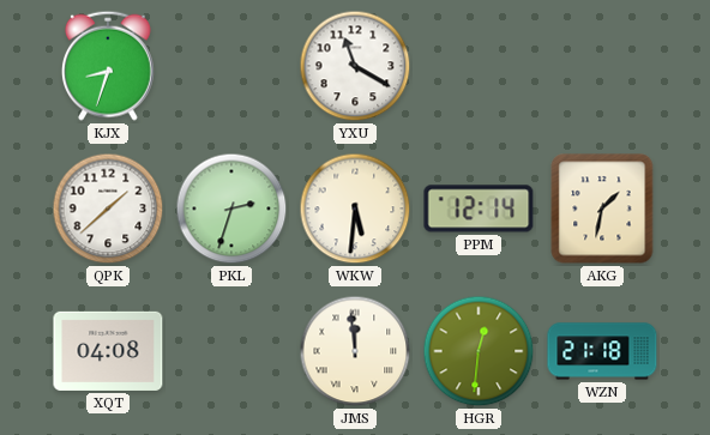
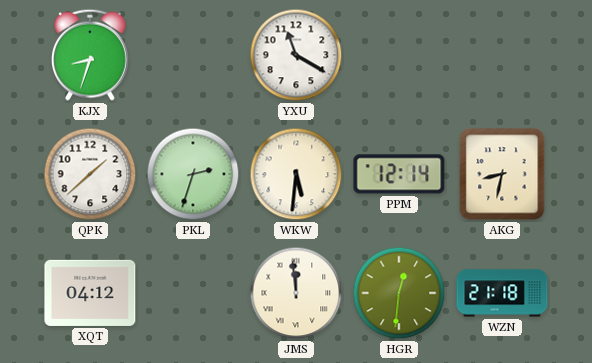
AKG: 1:32 -> 8:32
XQT: 04:08 -> 04:12
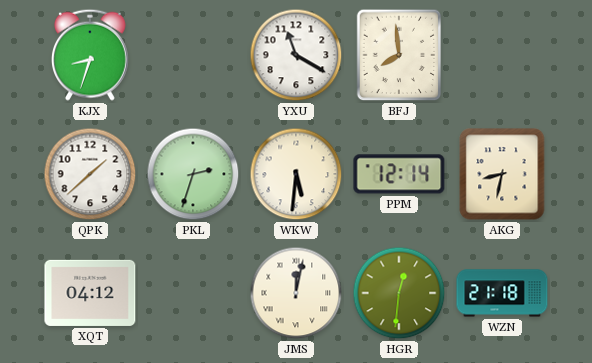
BFJ: none -> 7:59
JMS: 11:59 -> 12:02
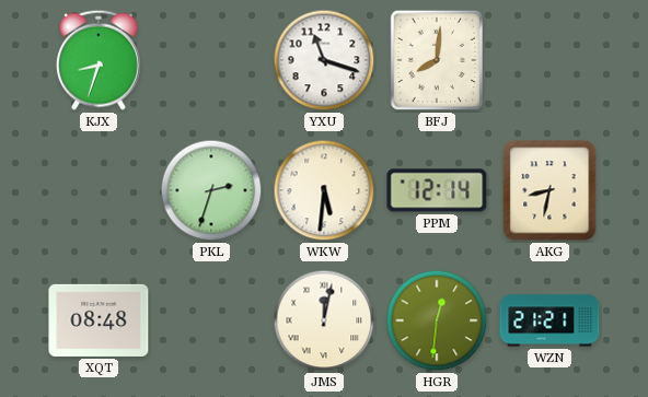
YXU: 11:20 -> 11:18
BFJ: 7:59 -> 8:01
QPK: 1:38 -> none
XQT: 04:12 -> 08:48
WZN: 21:18 -> 21:21
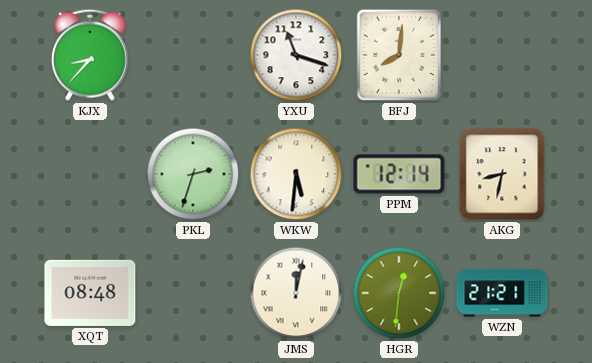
KJX: 8:33 -> 8:37
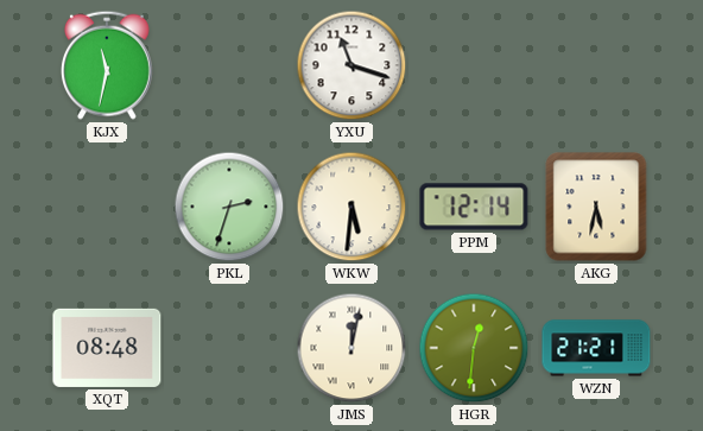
KJX: 8:37 -> 11:32
BFJ: 8:01 -> none
AKG: 8:32 -> 5:32
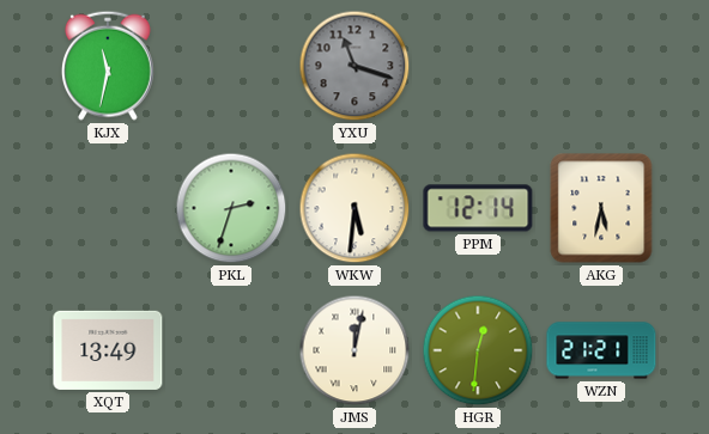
YXU dial: white -> grey
XQT: 08:48 -> 13:49
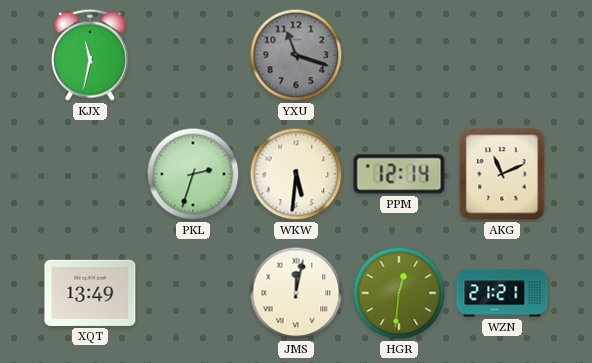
AKG: 5:32 -> 11:11
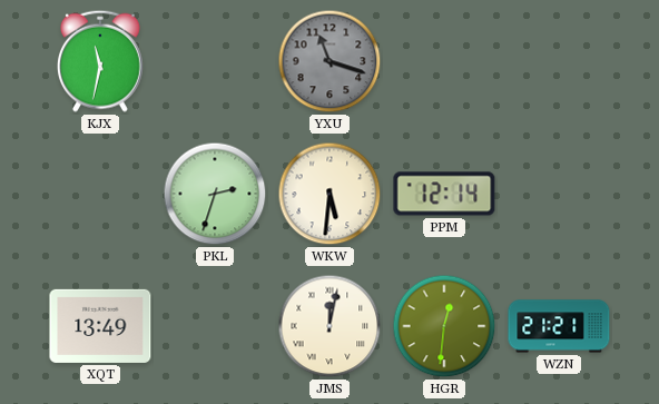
AKG: 11:11 -> none
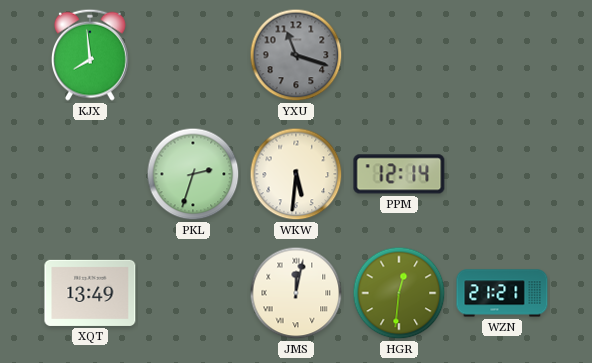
KJX: 11:32 -> 7:59
